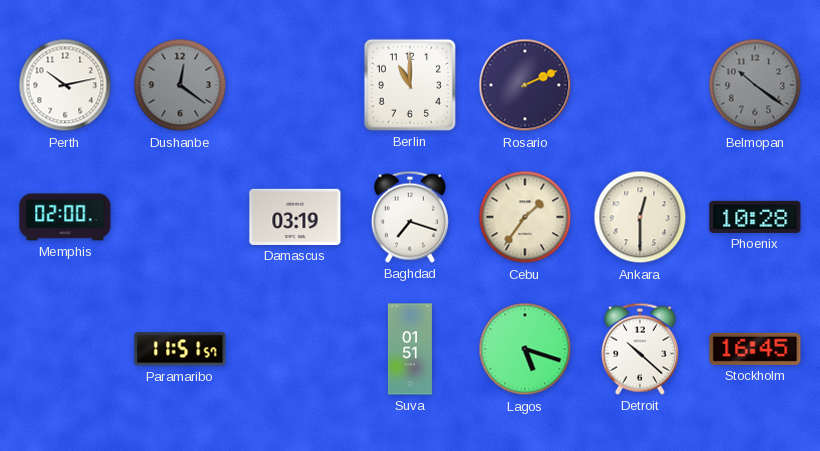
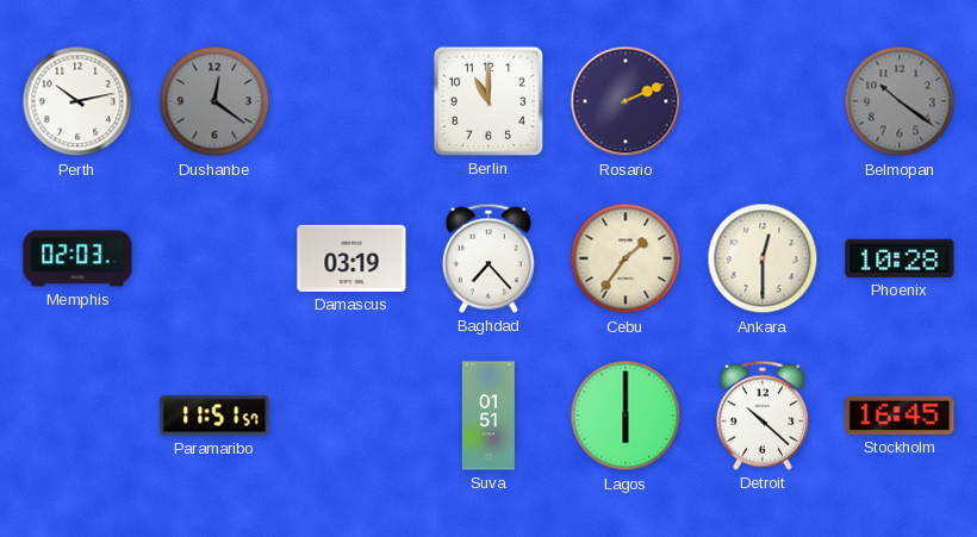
Memphis: 02:00 -> 02:03
Baghdad: 7:18 -> 7:23
Lagos: 5:18 -> 6:00
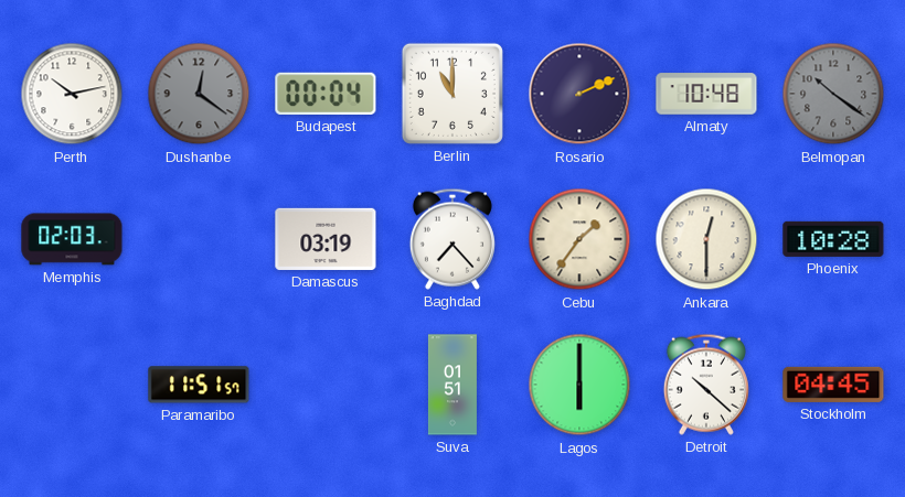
Budapest: none -> 00:04
Almaty: none -> 10:48
Stockholm: 16:45 -> 04:45
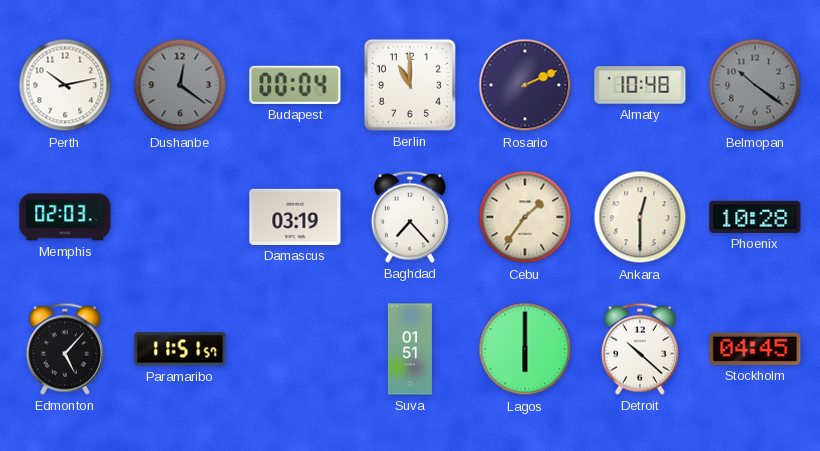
Edmonton: none -> 5:07
